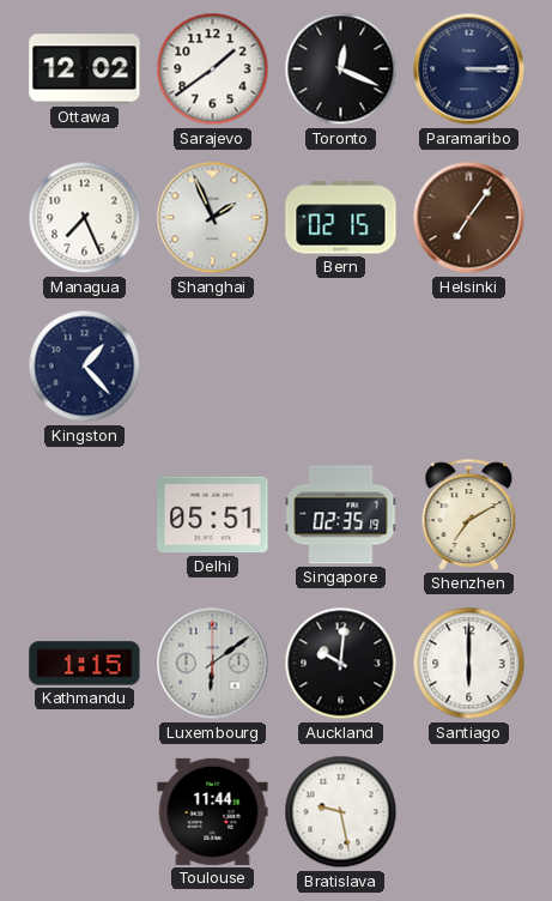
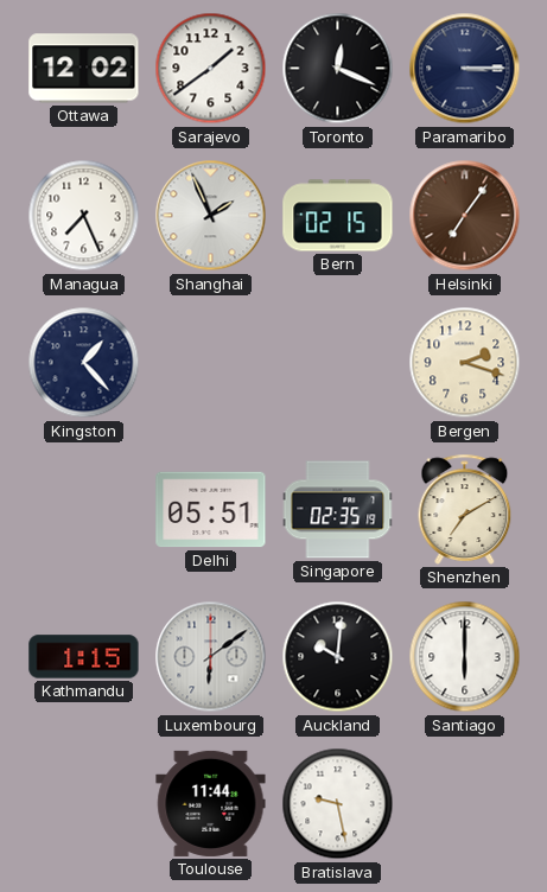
Bergen: none -> 2:18
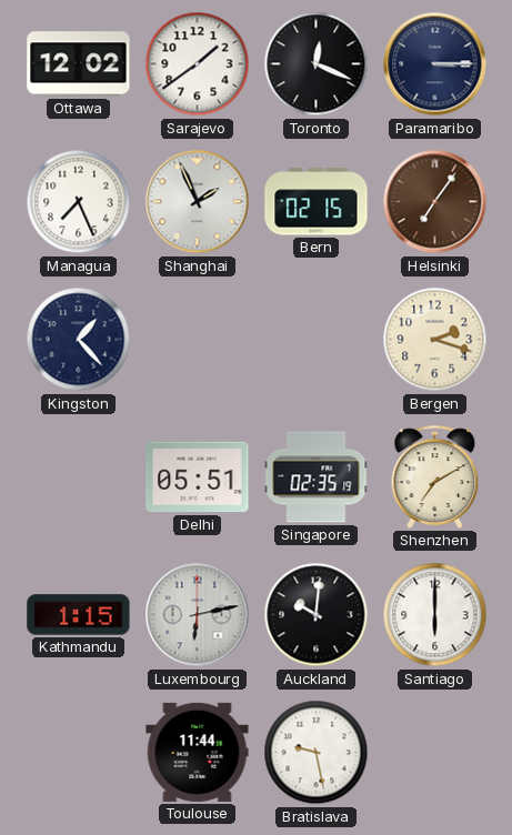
Luxembourg: 6:09 -> 6:13
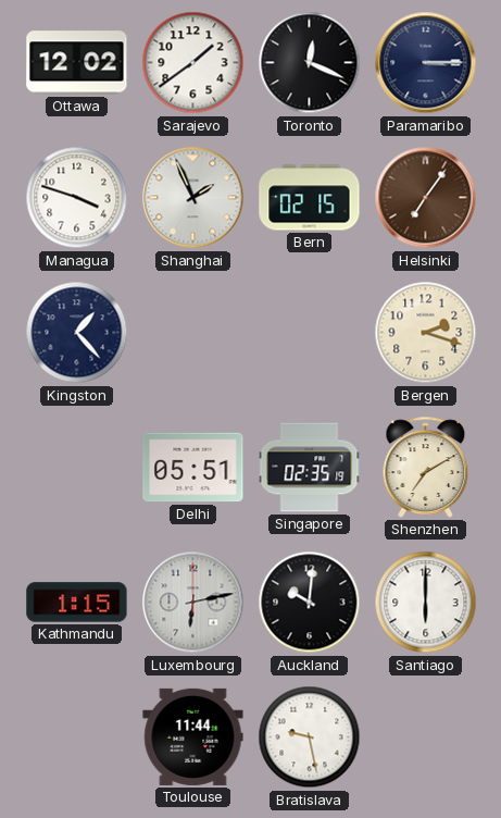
Managua: 7:26 -> 3:48
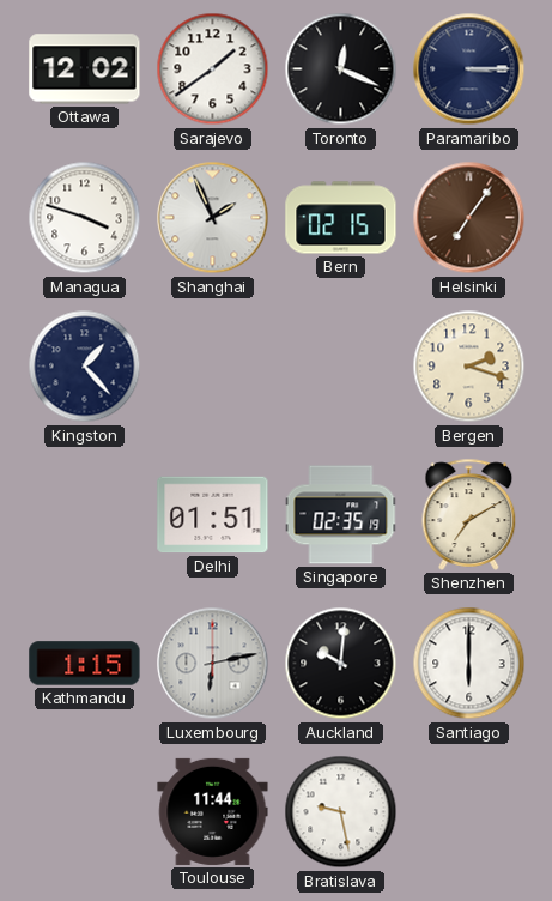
Delhi: 05:51 -> 01:51
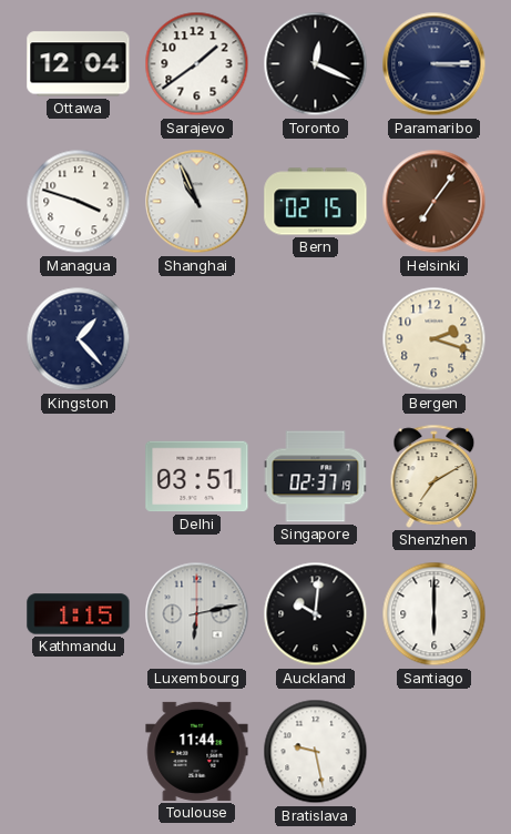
Ottawa: 12:02 -> 12:04
Shanghai: 1:56 -> 10:56
Delhi: 01:51 -> 03:51
Singapore: 02:35 -> 02:37
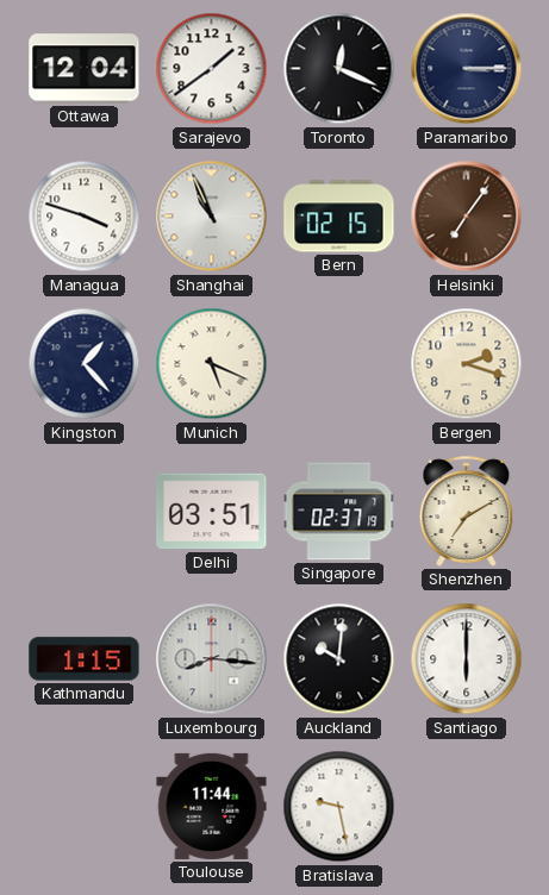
Munich: none -> 5:19
Luxembourg: 6:13 -> 8:16
